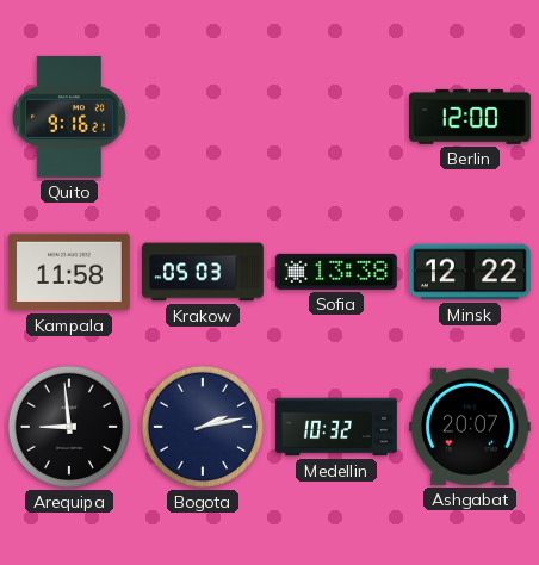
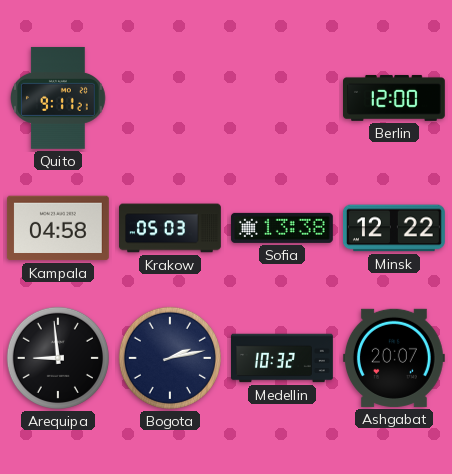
Quito: 9:16 -> 9:11
Kampala: 11:58 -> 04:58
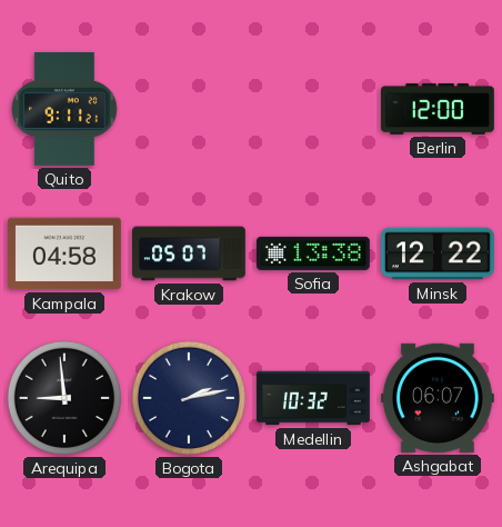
Krakow: 05:03 -> 05:07
Ashgabat: 20:07 -> 06:07
